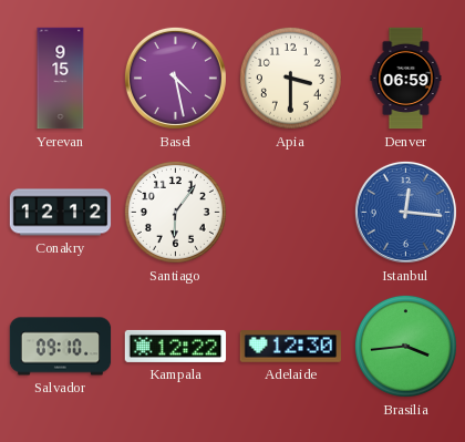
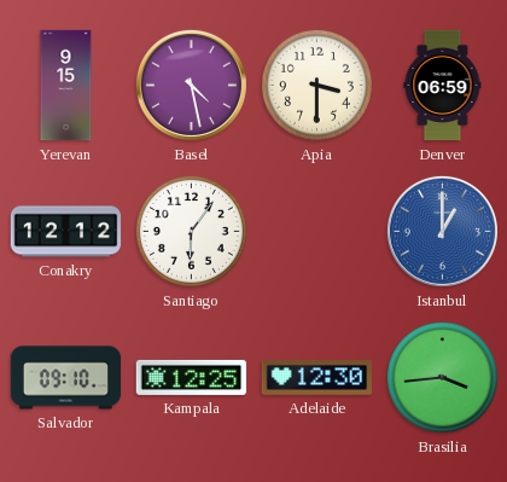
Istanbul: 12:16 -> 1:00
Kampala: 12:22 -> 12:25
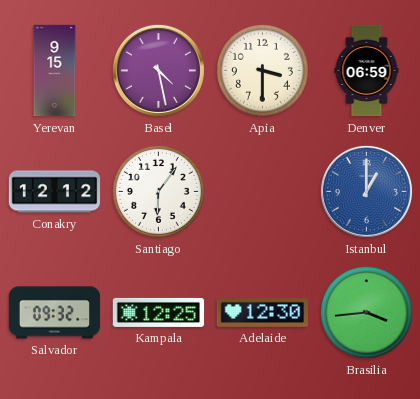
Salvador: 09:10 -> 09:32
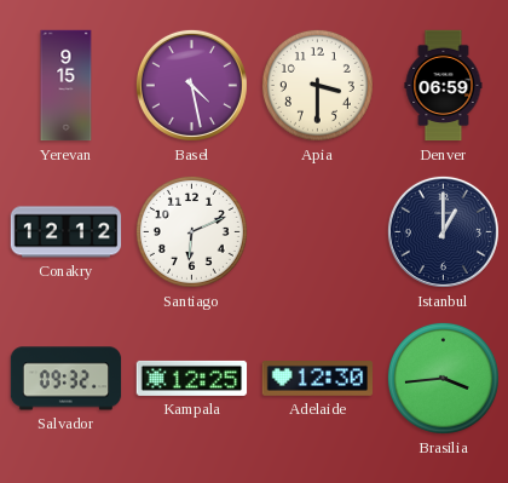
Santiago: 6:06 -> 6:11
Istanbul dial: blue -> navy
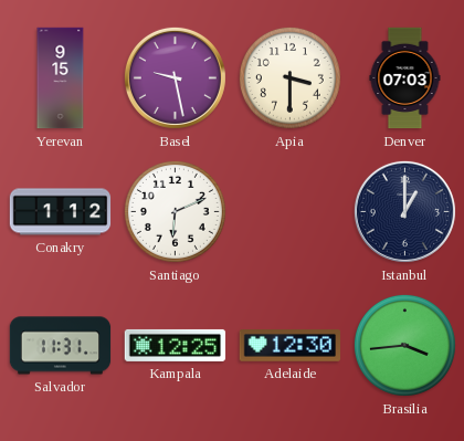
Basel: 4:28 -> 9:28
Denver: 06:59 -> 07:03
Conakry: 12:12 -> 1:12
Salvador: 09:32 -> 11:31
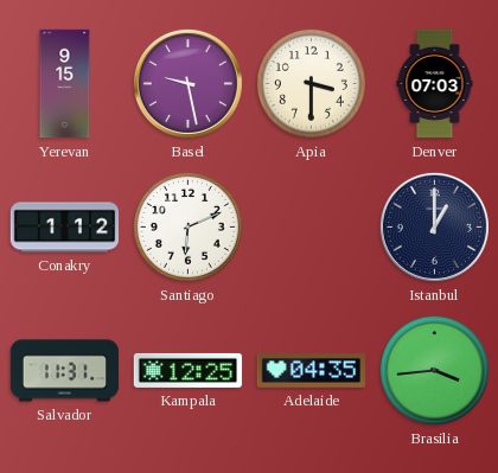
Adelaide: 12:30 -> 04:35
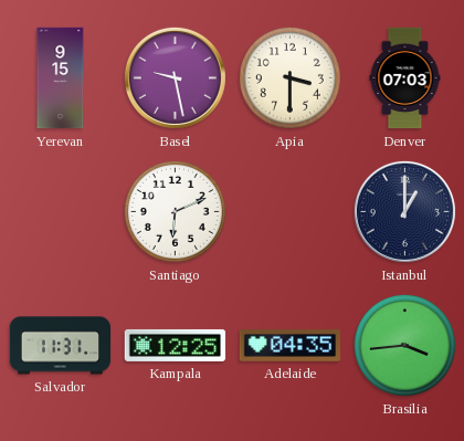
Conakry: 1:12 -> none
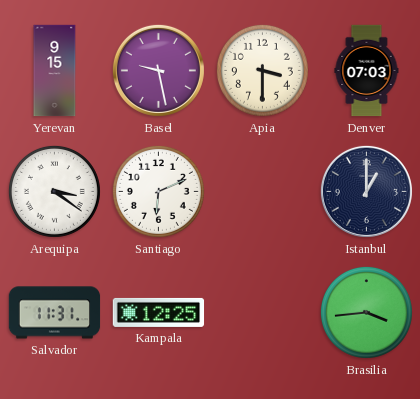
Arequipa: none -> 3:21
Adelaide: 04:35 -> none
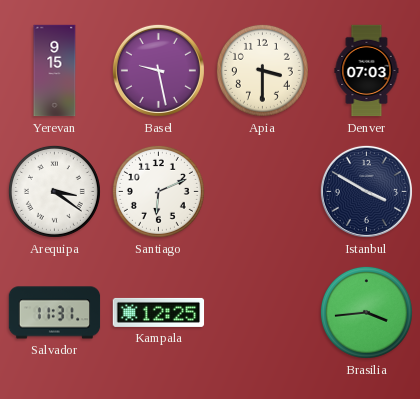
Istanbul: 1:00 -> 3:50
